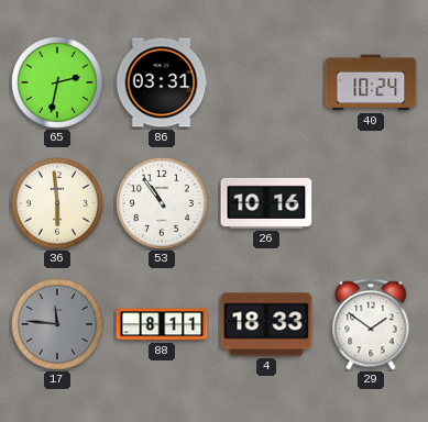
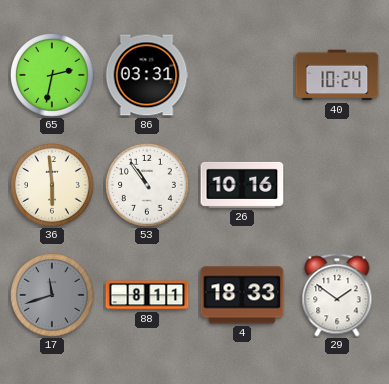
17: 11:46 -> 11:42
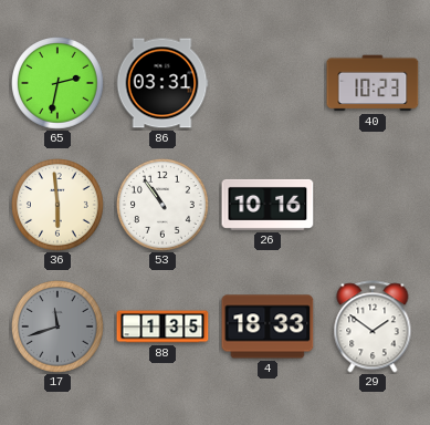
40: 10:24 -> 10:23
88: 8:11 -> 1:35
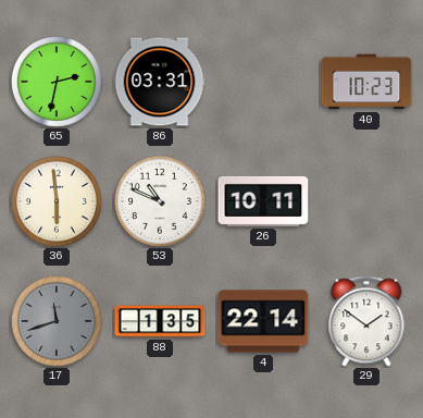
53: 10:54 -> 10:49
26: 10:16 -> 10:11
4: 18:33 -> 22:14
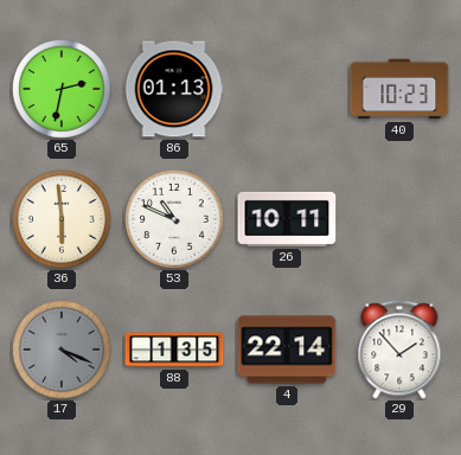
86: 03:31 -> 01:13
17: 11:42 -> 4:19
29: 1:51 -> 1:53
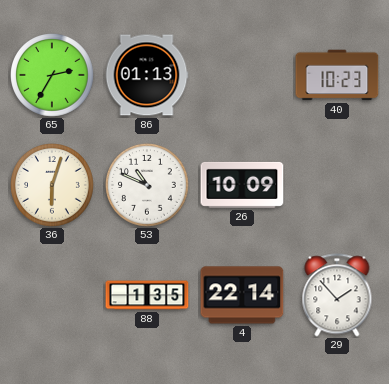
65: 2:32 -> 2:35
36: 5:59 -> 6:03
26: 10:11 -> 10:09
17: 4:19 -> none
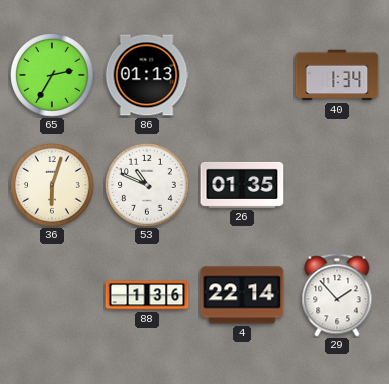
40: 10:23 -> 1:34
26: 10:09 -> 01:35
88: 1:35 -> 1:36
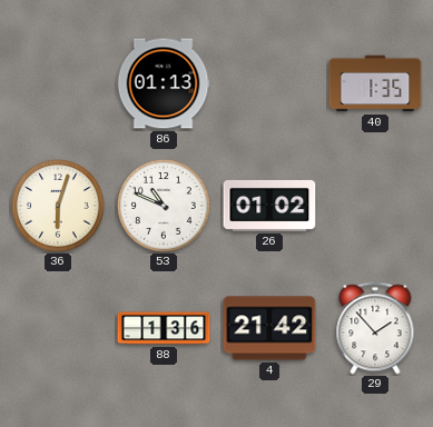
65: 2:35 -> none
40: 1:34 -> 1:35
26: 01:35 -> 01:02
4: 22:14 -> 21:42
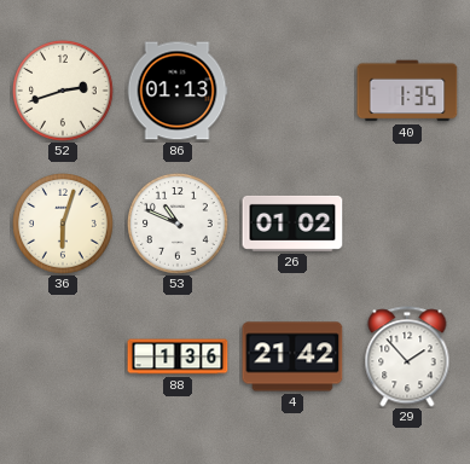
52: none -> 2:42
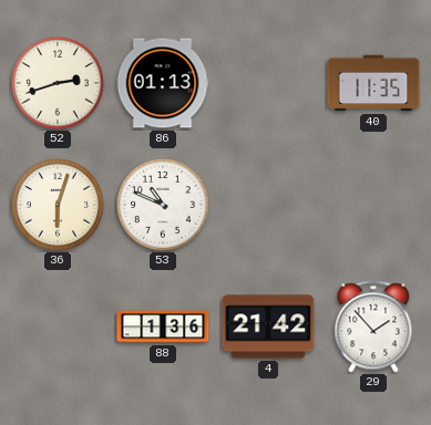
40: 1:35 -> 11:35
26: 01:02 -> none
